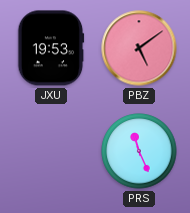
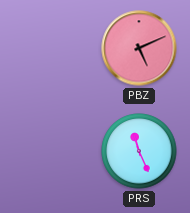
JXU: 19:53 -> none
PBZ: 5:09 -> 5:11
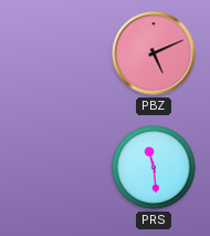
PRS: 11:26 -> 11:29
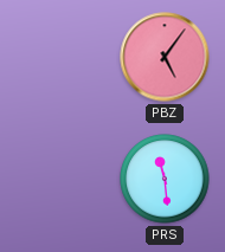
PBZ: 5:11 -> 5:06
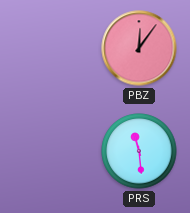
PBZ: 5:06 -> 12:06
